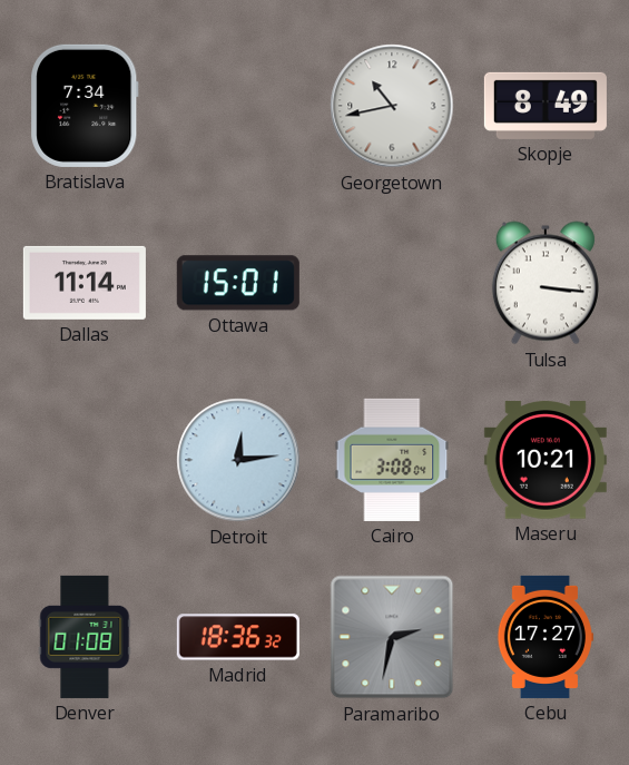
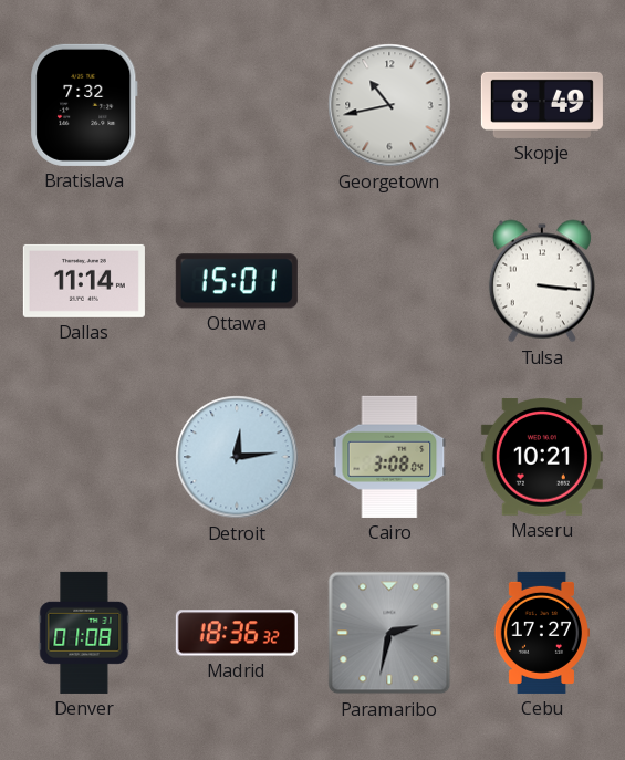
Bratislava: 7:34 -> 7:32
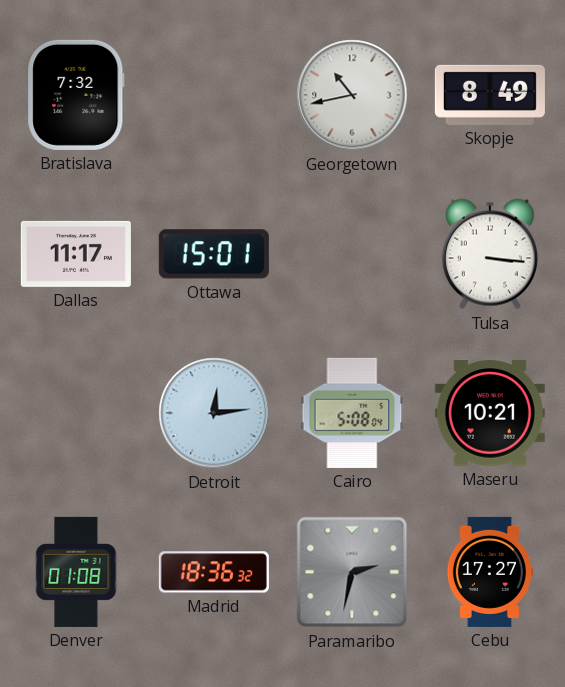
Dallas: 11:14 -> 11:17
Cairo: 3:08 -> 5:08
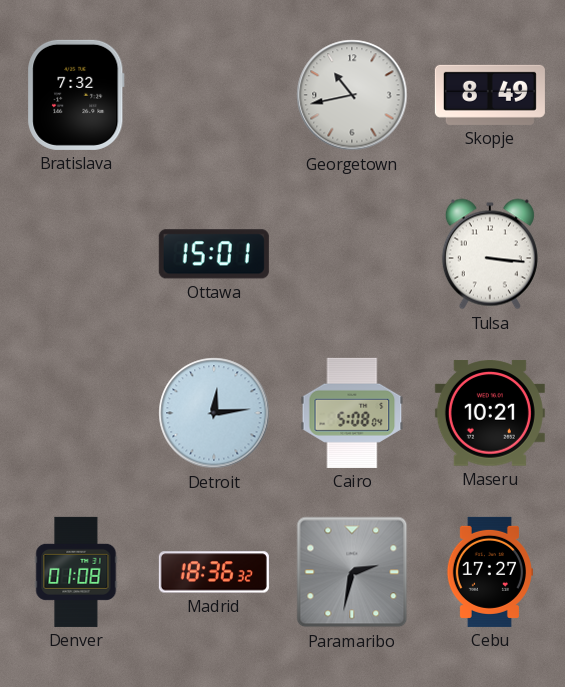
Dallas: 11:17 -> none
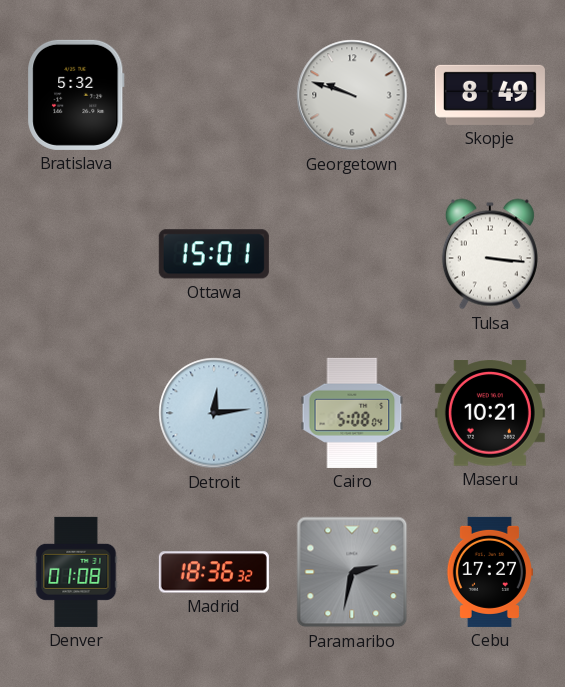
Bratislava: 7:32 -> 5:32
Georgetown: 10:43 -> 9:48
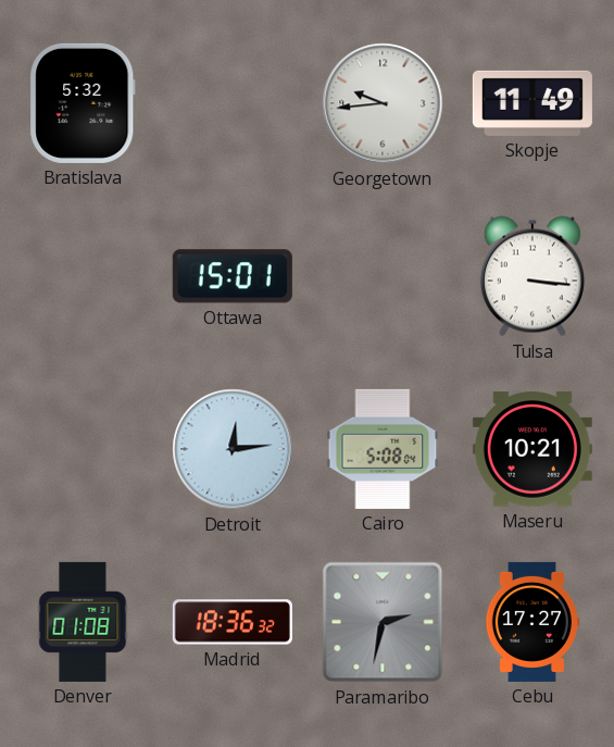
Georgetown: 9:48 -> 9:44
Skopje: 8:49 -> 11:49
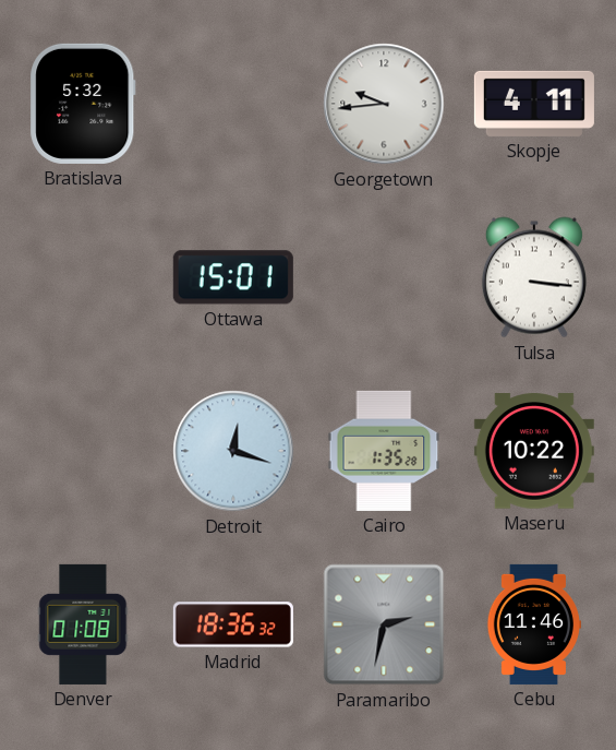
Skopje: 11:49 -> 4:11
Detroit: 12:14 -> 12:18
Cairo: 5:08 -> 1:35
Maseru: 10:21 -> 10:22
Cebu: 17:27 -> 11:46
